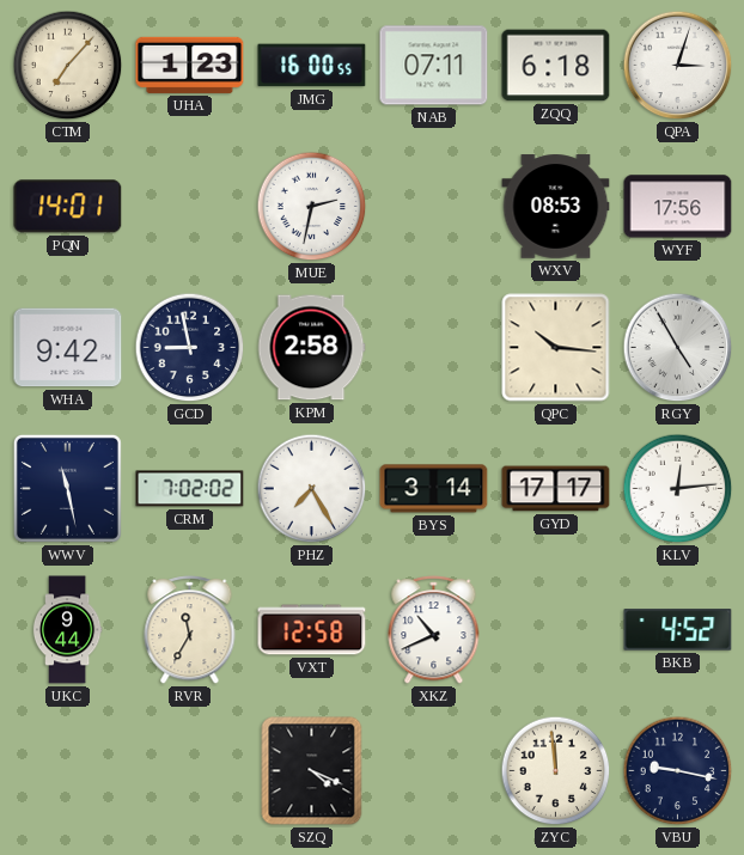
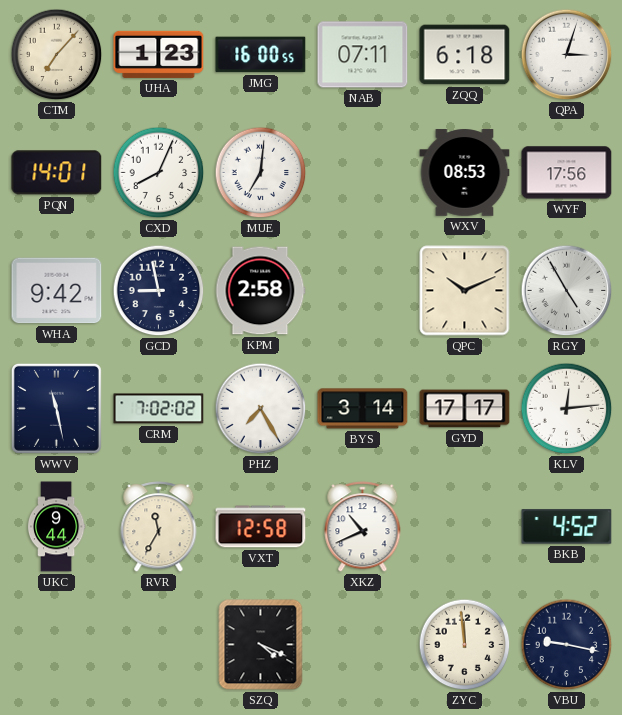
CXD: none -> 8:04
MUE: 2:32 -> 7:01
QPC: 10:16 -> 10:11
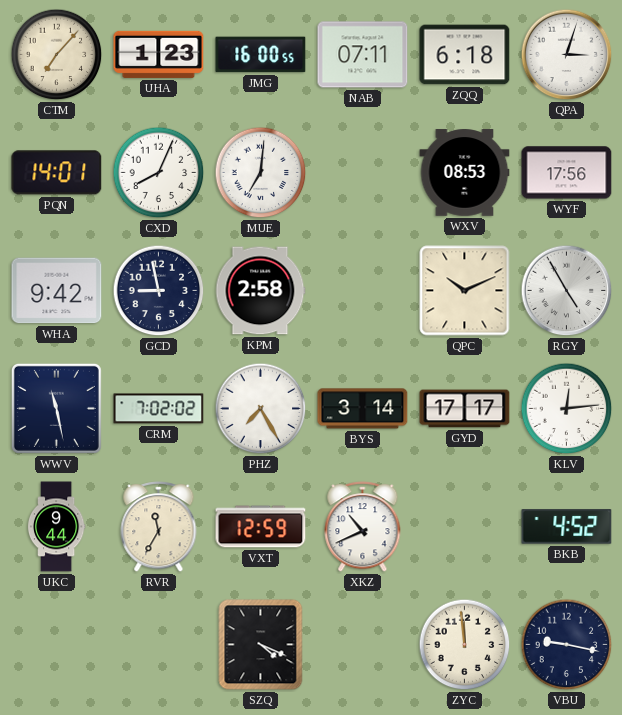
VXT: 12:58 -> 12:59
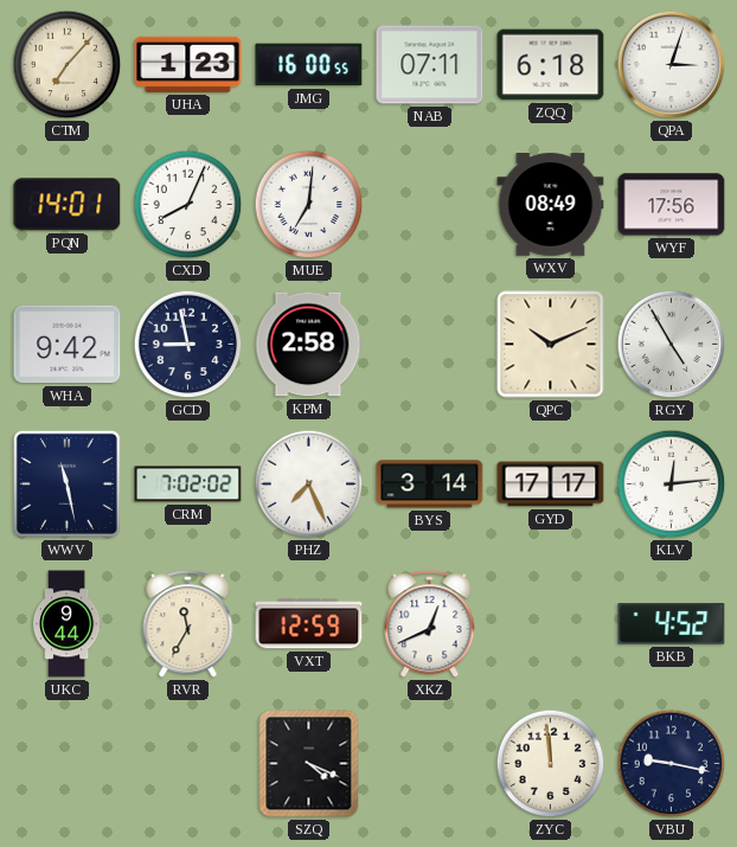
WXV: 08:53 -> 08:49
PHZ: 7:25 -> 7:26
XKZ: 10:41 -> 12:41
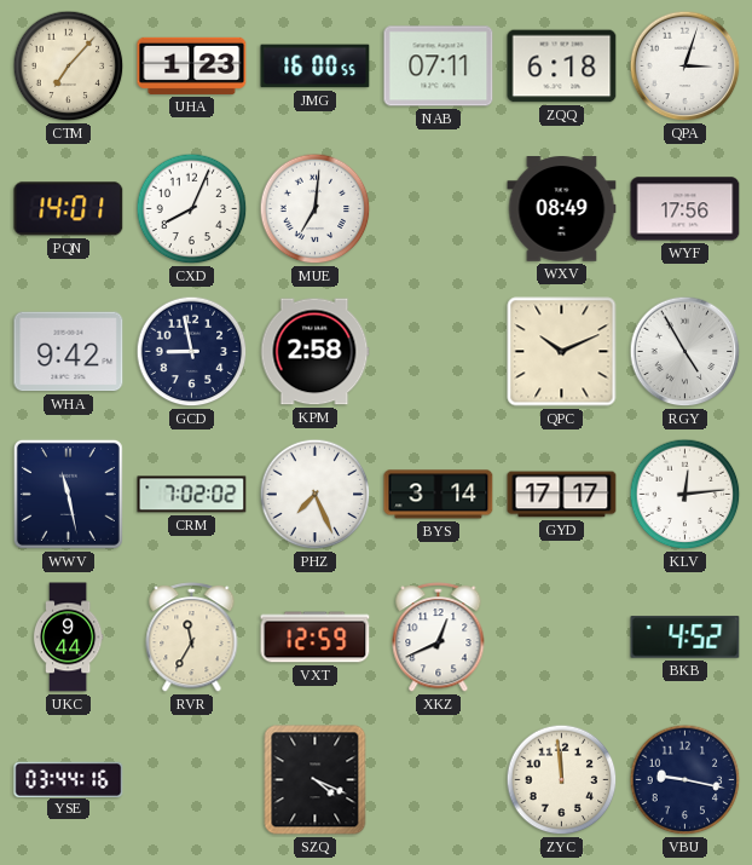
YSE: none -> 03:44
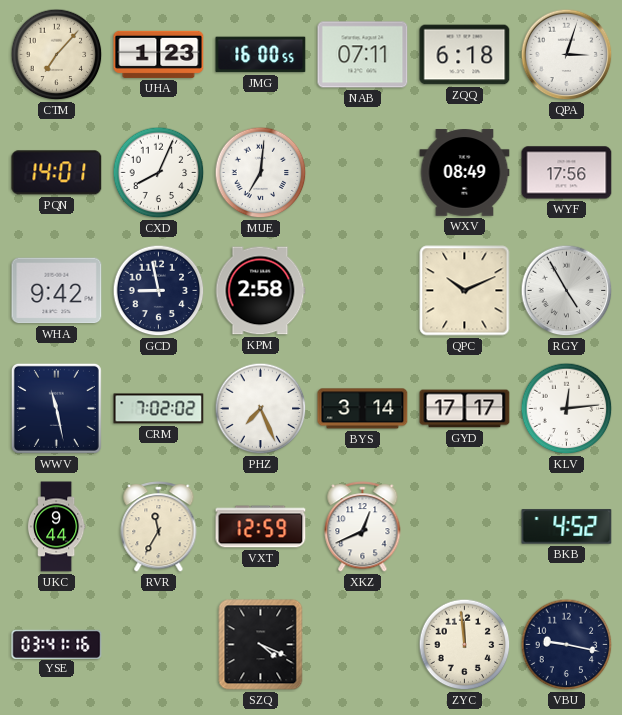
YSE: 03:44 -> 03:41
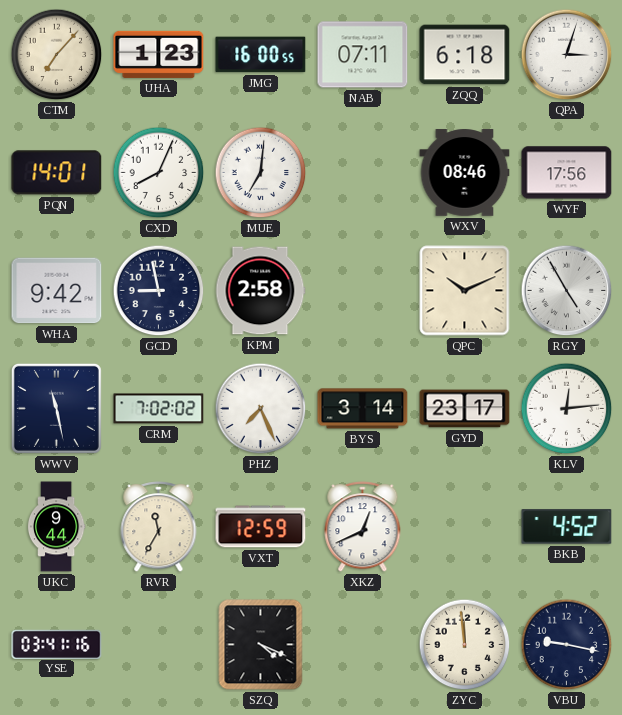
WXV: 08:49 -> 08:46
GYD: 17:17 -> 23:17
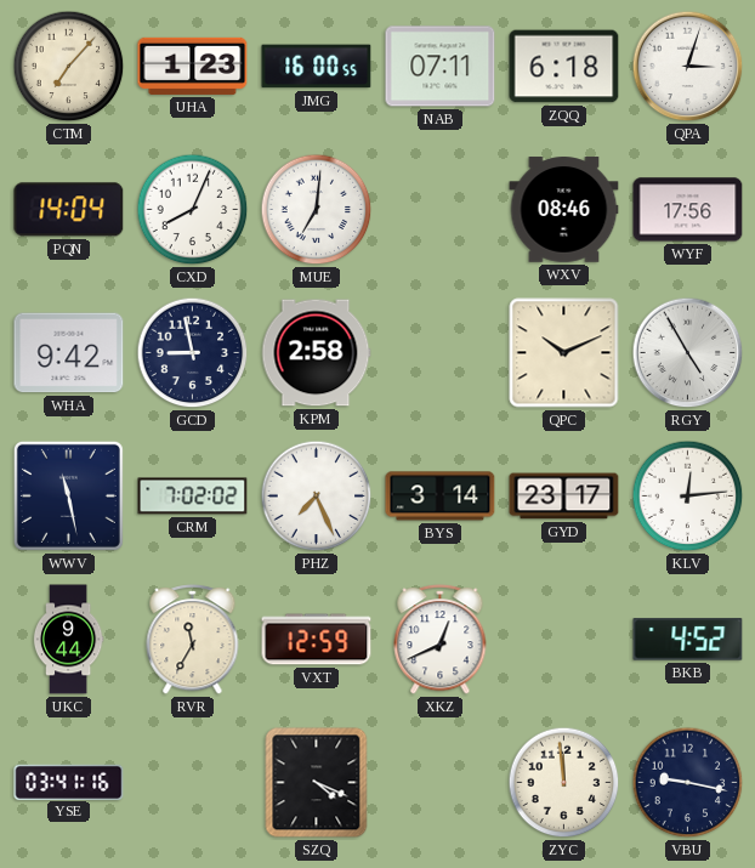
PQN: 14:01 -> 14:04
